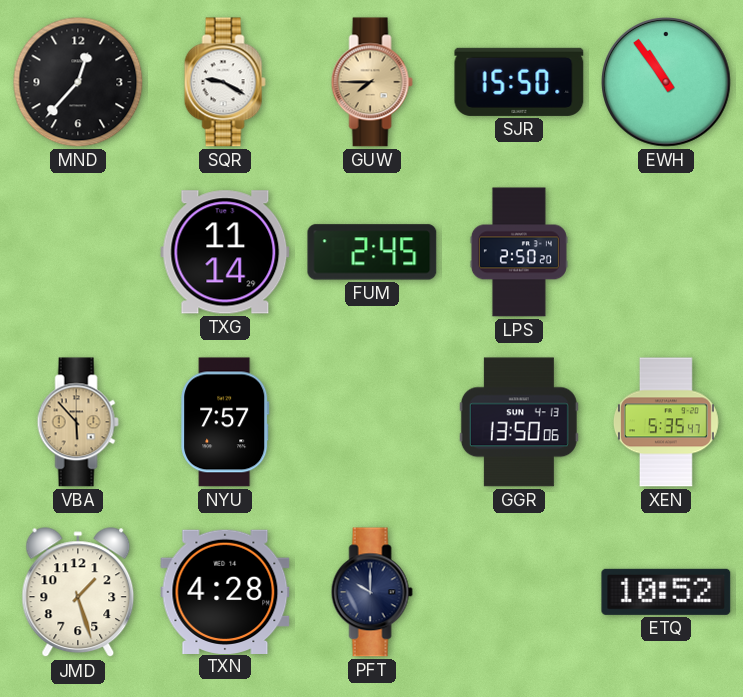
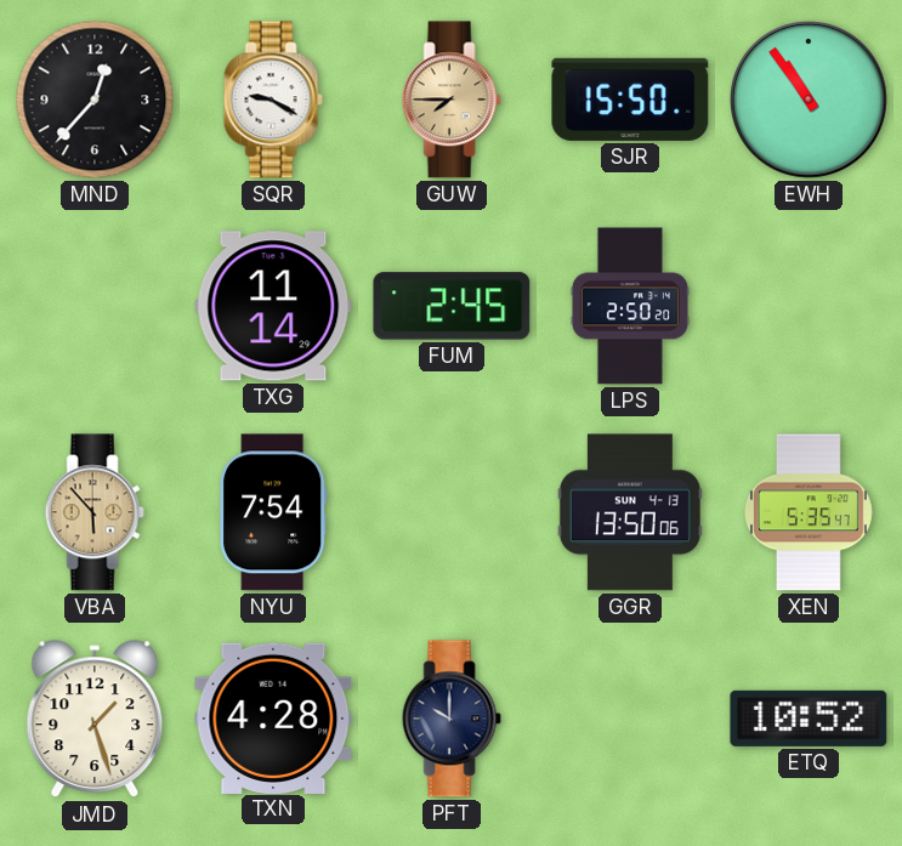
NYU: 7:57 -> 7:54
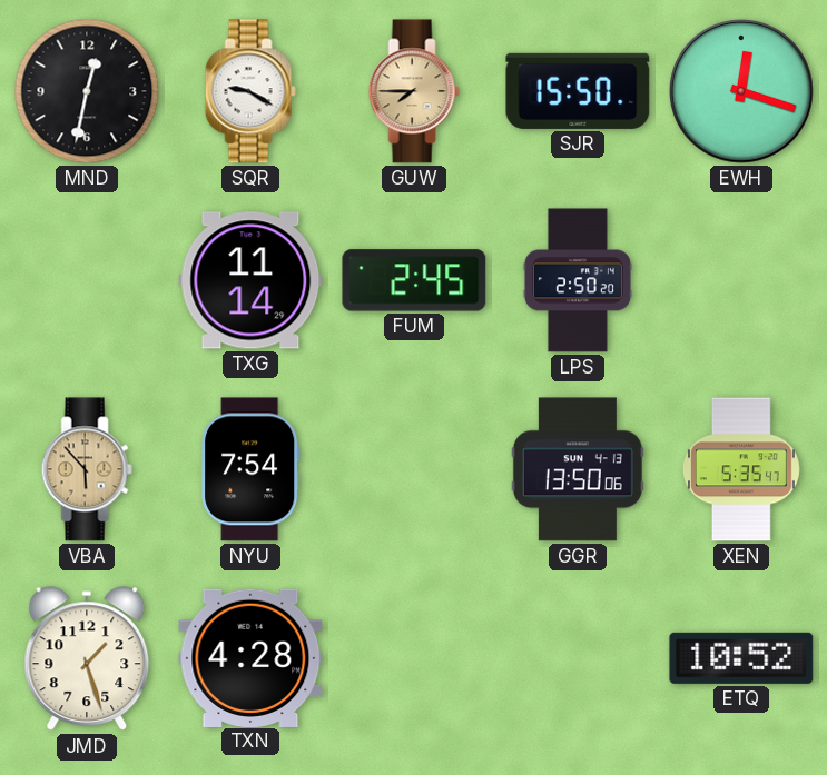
MND: 12:37 -> 12:32
EWH: 10:54 -> 12:18
PFT: 10:00 -> none
